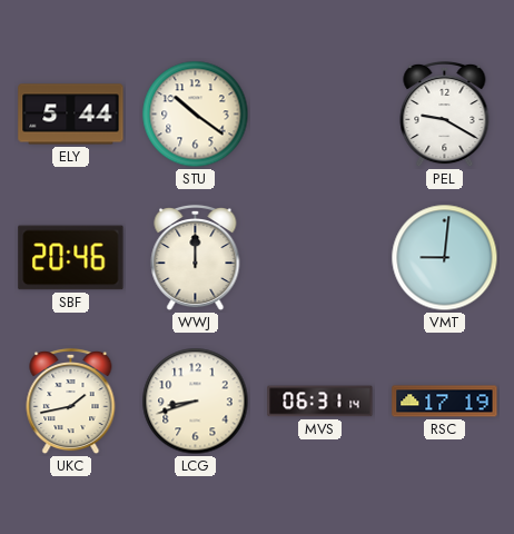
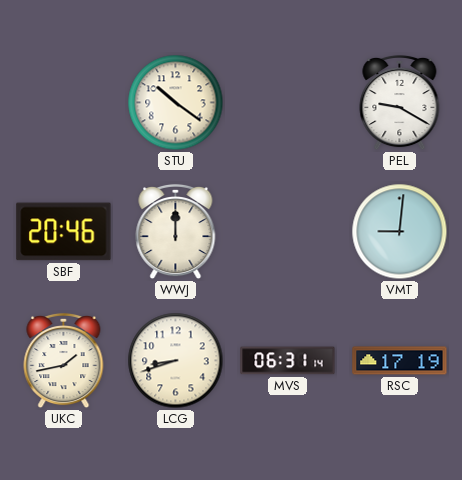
ELY: 5:44 -> none
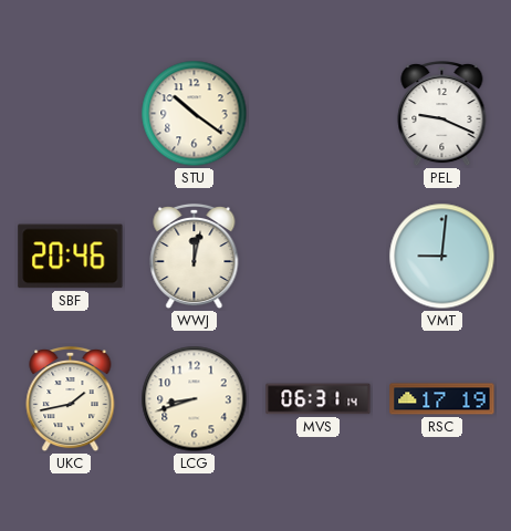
PEL: 9:20 -> 9:19
WWJ: 12:00 -> 12:02
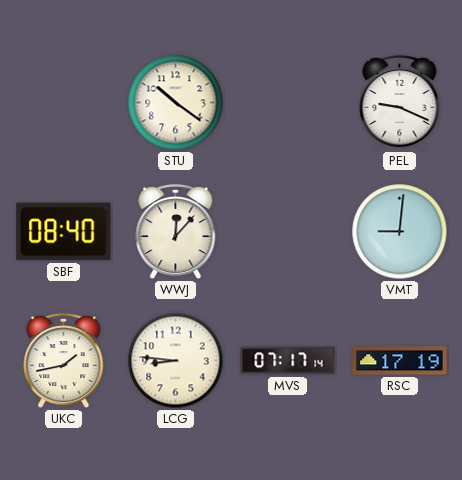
SBF: 20:46 -> 08:40
WWJ: 12:02 -> 12:07
LCG: 8:42 -> 8:46
MVS: 06:31 -> 07:17
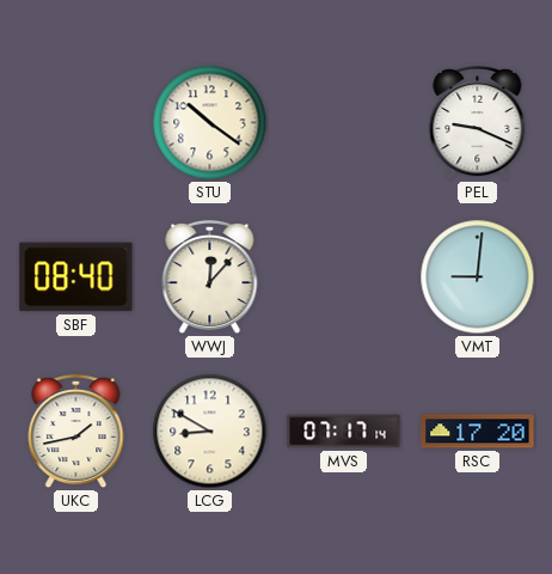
LCG: 8:46 -> 8:50
RSC: 17:19 -> 17:20
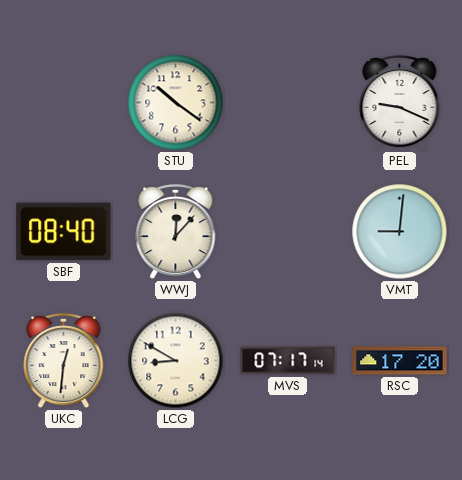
UKC: 1:43 -> 12:31
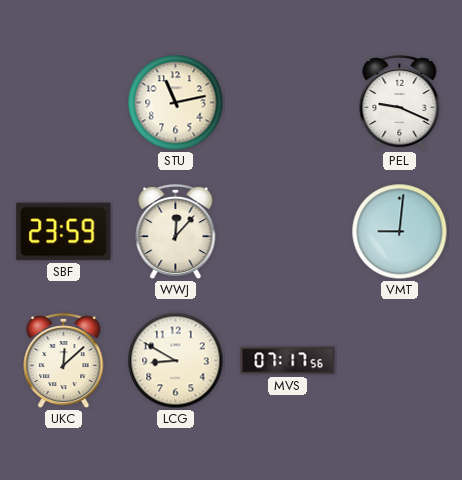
STU: 10:21 -> 11:13
SBF: 08:40 -> 23:59
UKC: 12:31 -> 12:08
MVS: 07:17:14 -> 07:17:56
RSC: 17:20 -> none
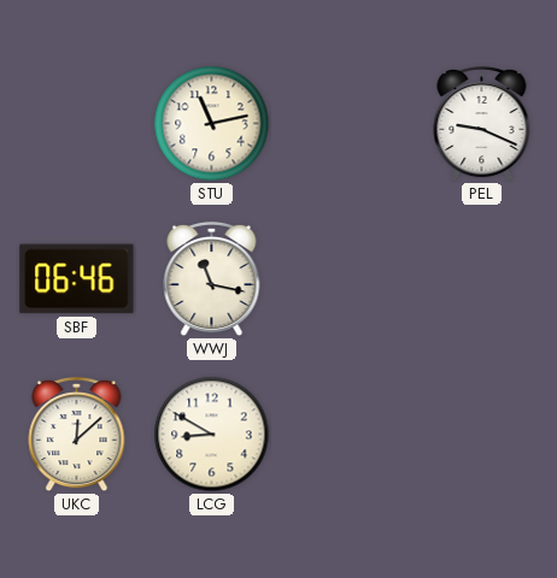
SBF: 23:59 -> 06:46
WWJ: 12:07 -> 11:17
VMT: 9:01 -> none
MVS: 07:17 -> none
